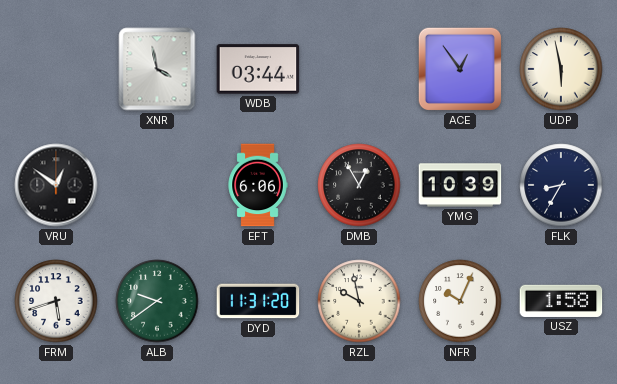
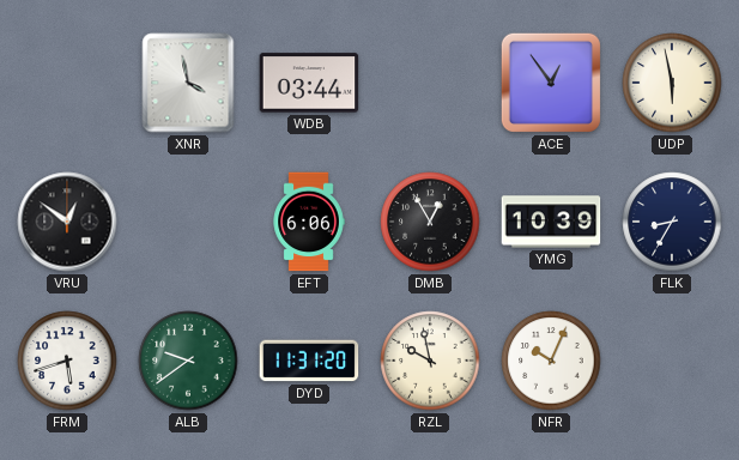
USZ: 1:58 -> none
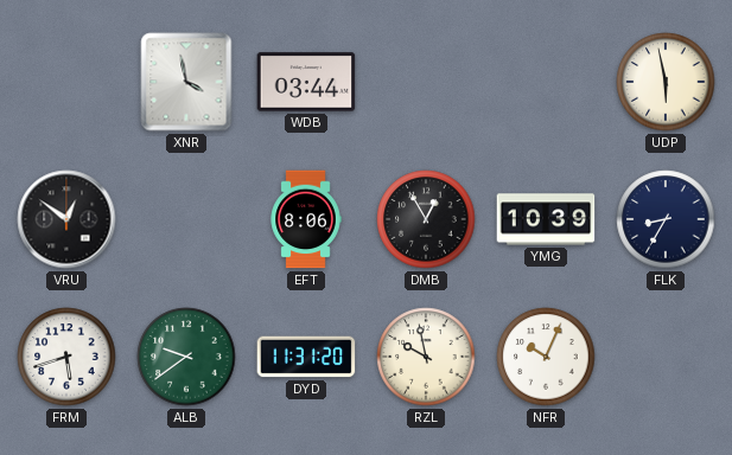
ACE: 12:54 -> none
EFT: 6:06 -> 8:06
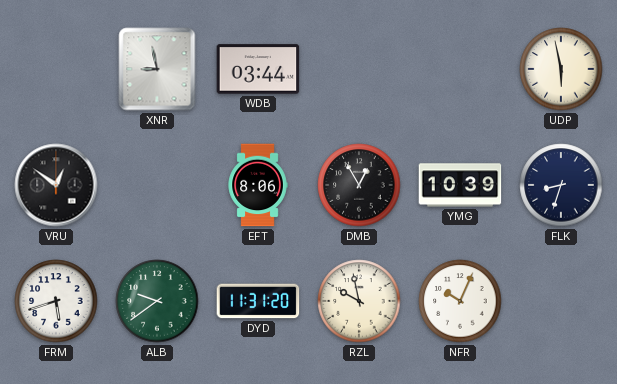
XNR: 3:58 -> 8:58
FLK: 8:35 -> 8:33
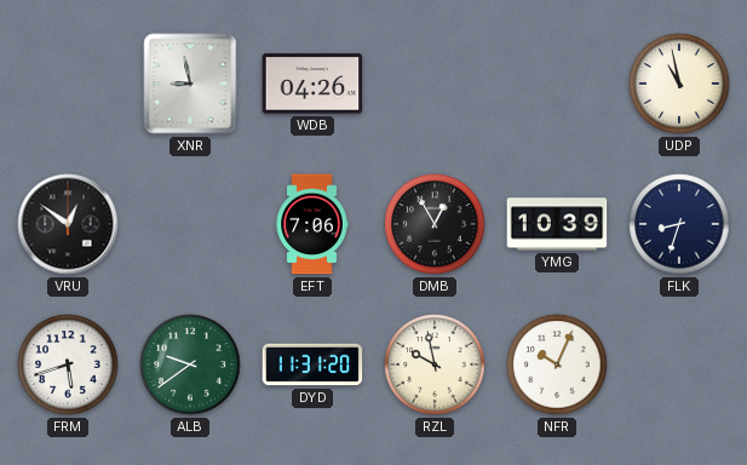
WDB: 03:44 -> 04:26
UDP: 5:58 -> 10:58
EFT: 8:06 -> 7:06
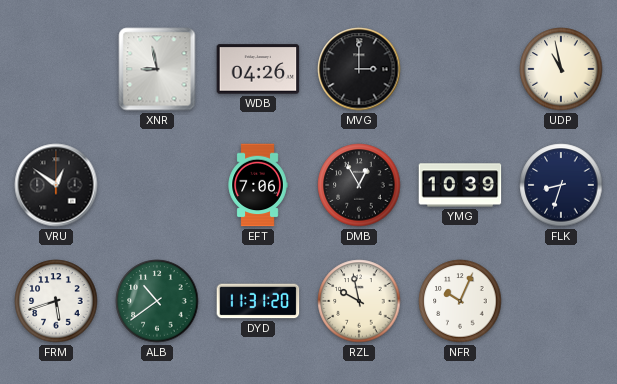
MVG: none -> 3:00
ALB: 9:39 -> 10:39
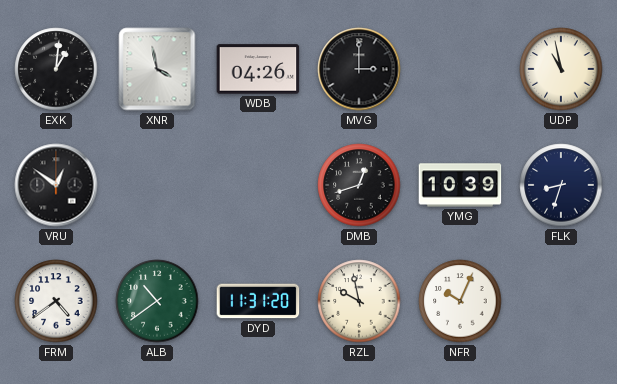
EXK: none -> 1:01
XNR: 8:58 -> 3:58
EFT: 7:06 -> none
DMB: 12:55 -> 12:42
FRM: 5:42 -> 4:39
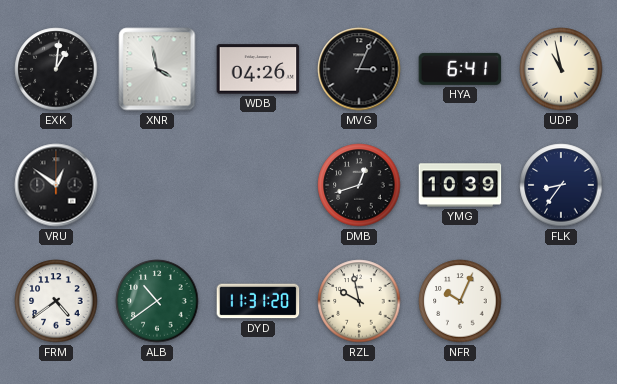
MVG: 3:00 -> 3:04
HYA: none -> 6:41
FLK: 8:33 -> 8:36
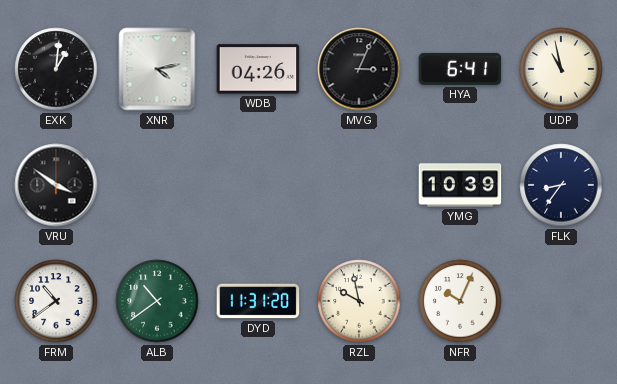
XNR: 3:58 -> 4:13
VRU: 12:51 -> 3:51
DMB: 12:42 -> none
FRM: 4:39 -> 10:39
